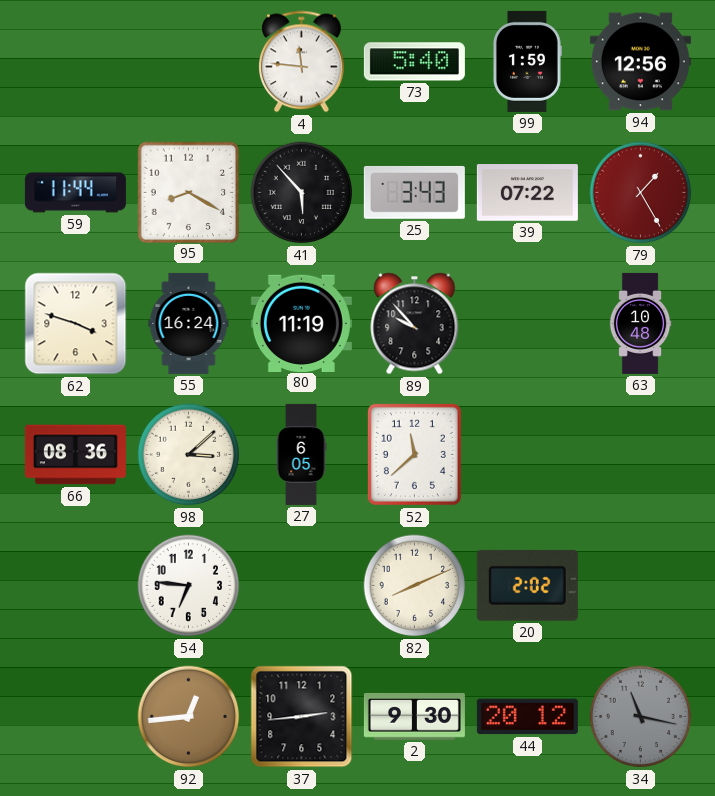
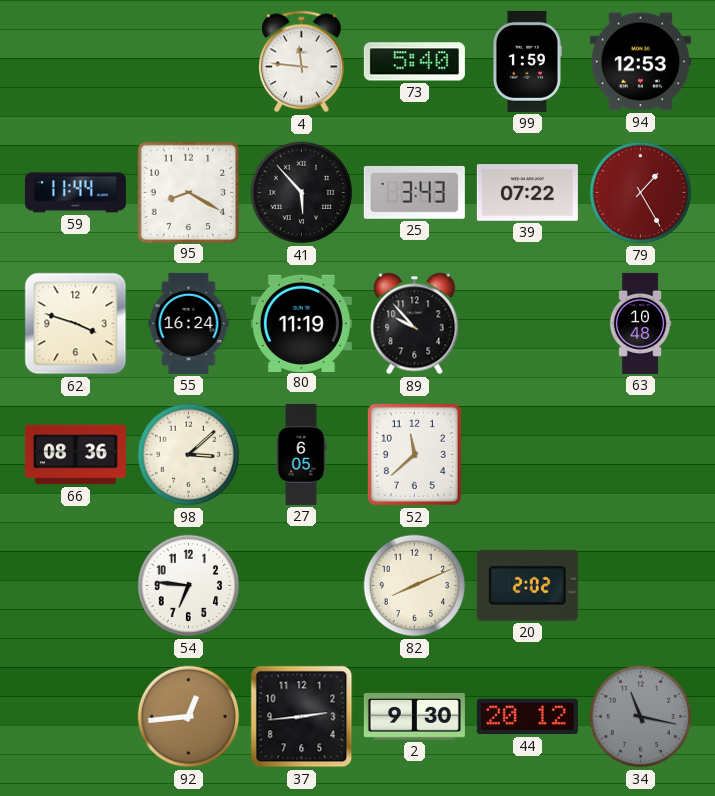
94: 12:56 -> 12:53
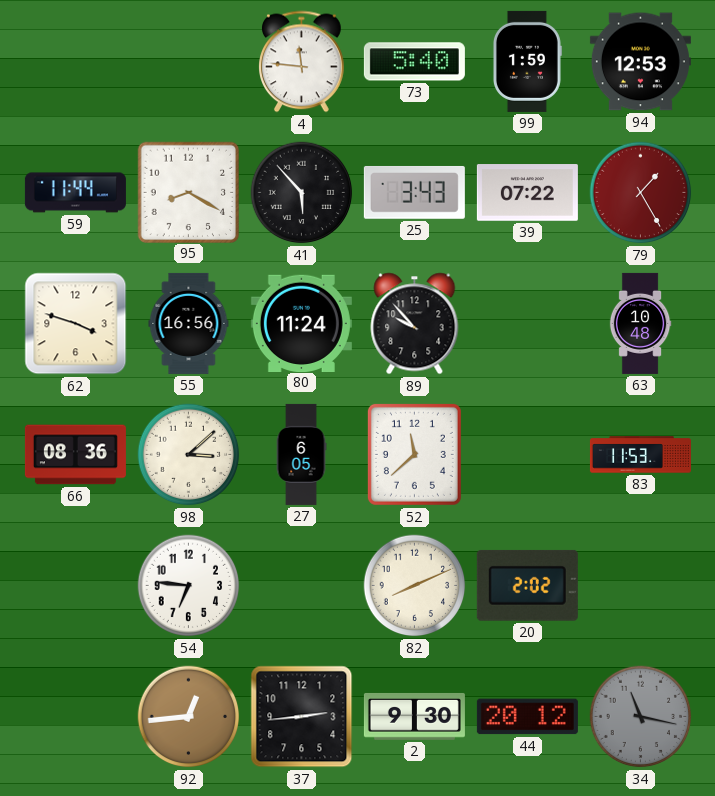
55: 16:24 -> 16:56
80: 11:19 -> 11:24
83: none -> 11:53
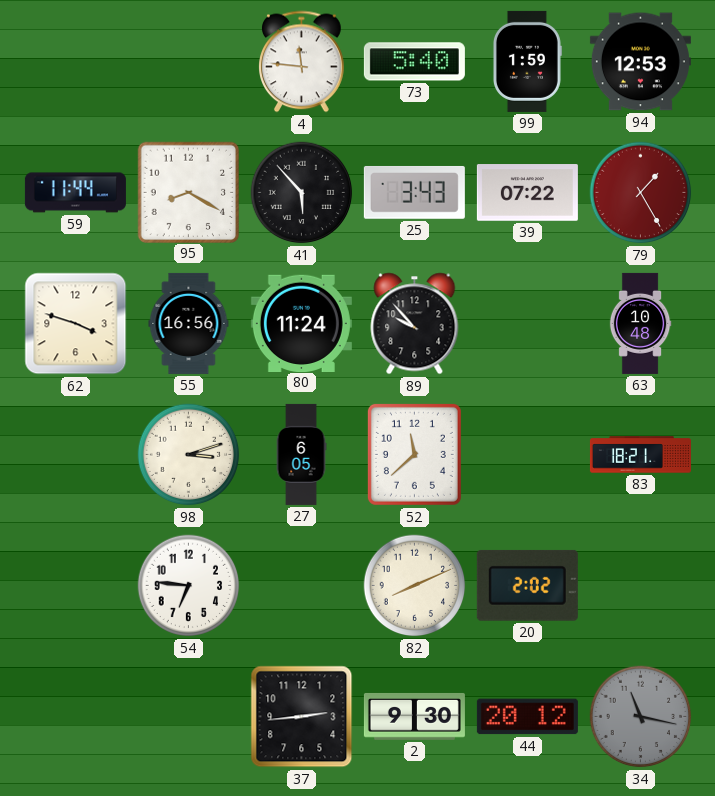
66: 08:36 -> none
98: 3:08 -> 3:12
83: 11:53 -> 18:21
92: 12:44 -> none
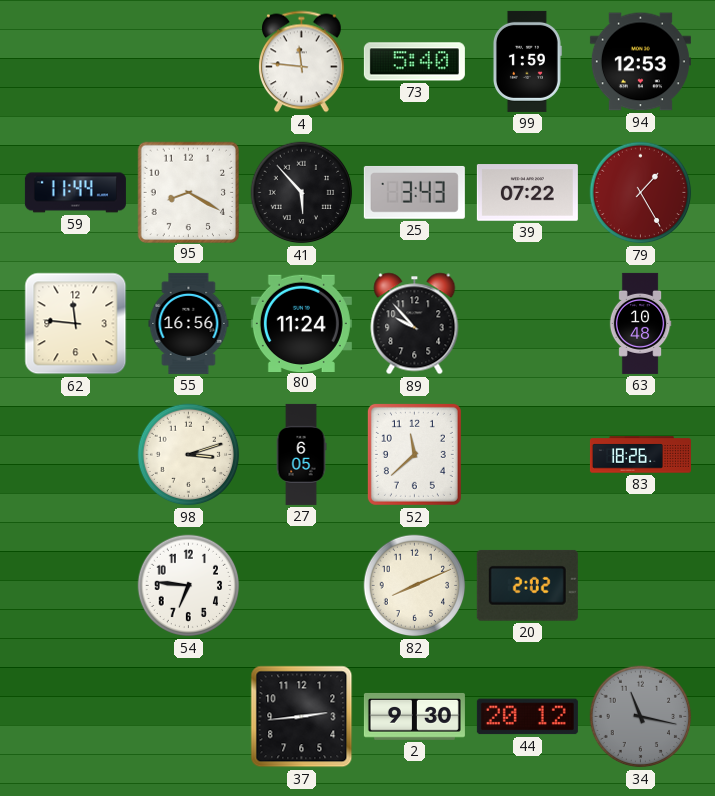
62: 3:48 -> 11:46
83: 18:21 -> 18:26
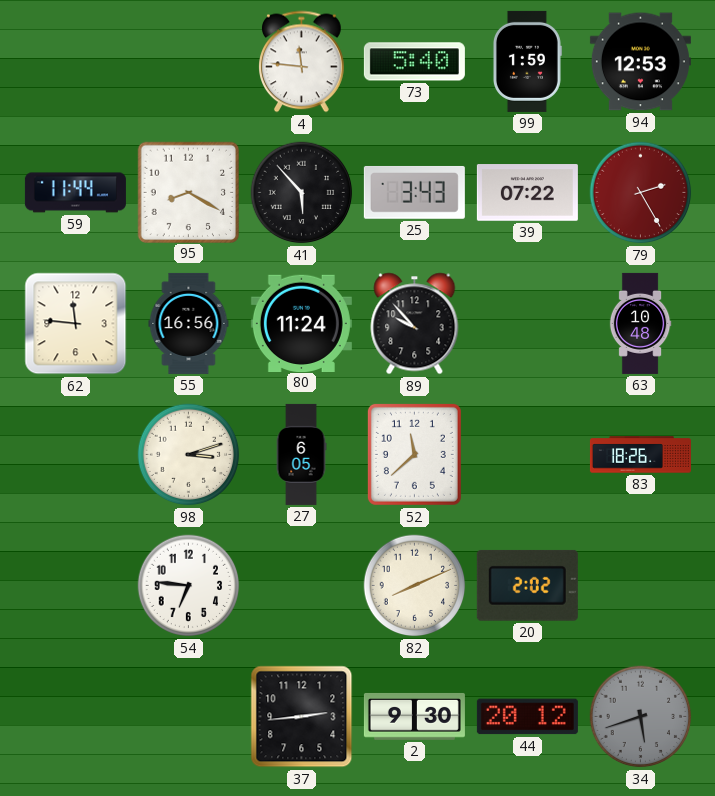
79: 1:25 -> 2:25
34: 11:17 -> 5:42
